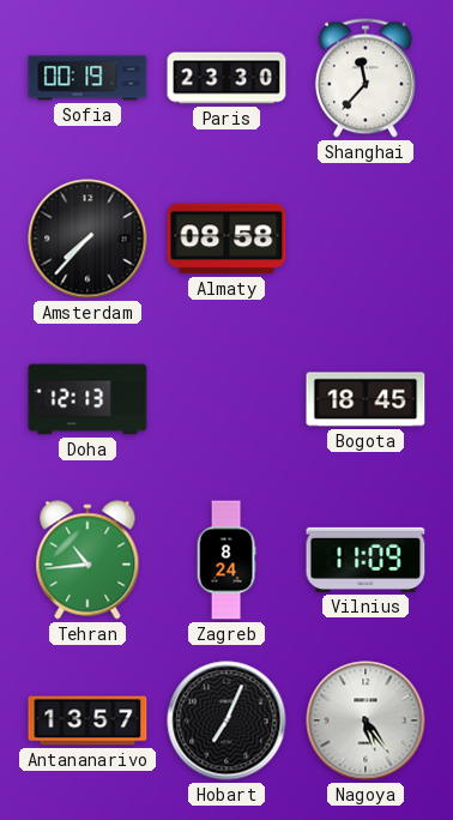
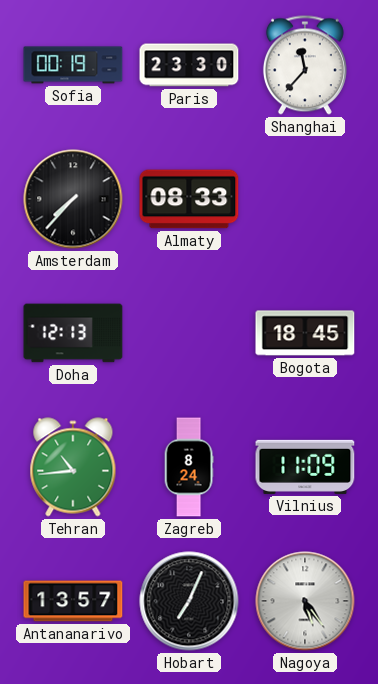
Almaty: 08:58 -> 08:33
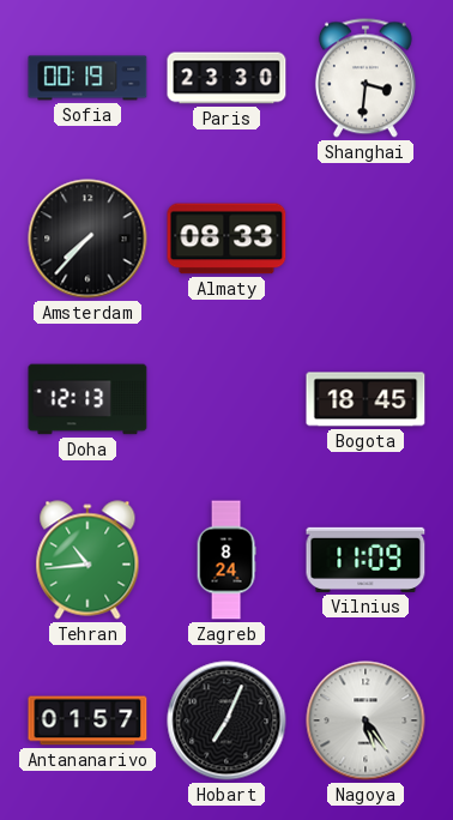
Shanghai: 11:37 -> 3:31
Antananarivo: 13:57 -> 01:57
